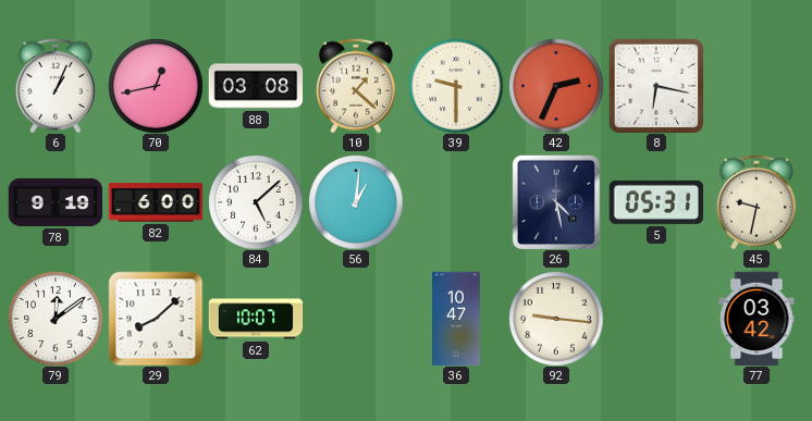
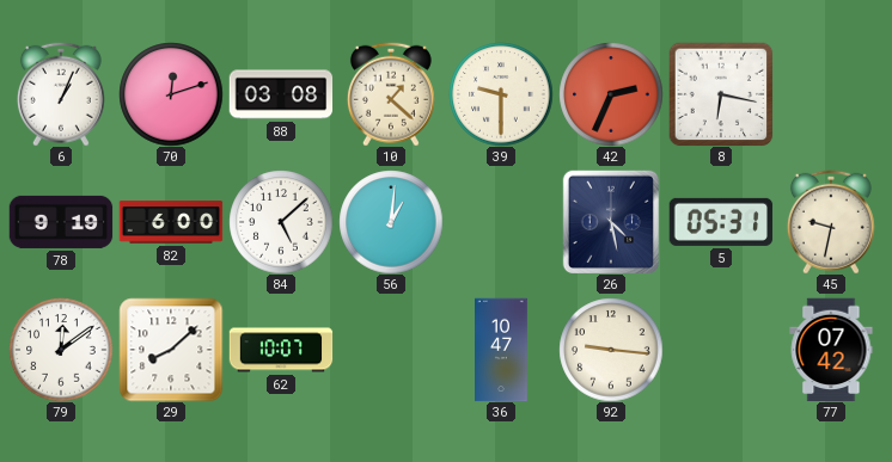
70: 12:43 -> 12:12
77: 03:42 -> 07:42
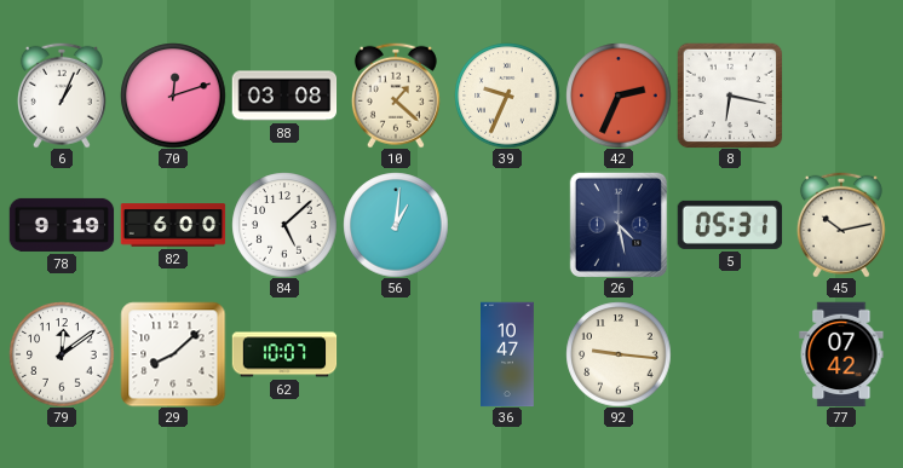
39: 9:30 -> 9:34
45: 9:32 -> 10:13
